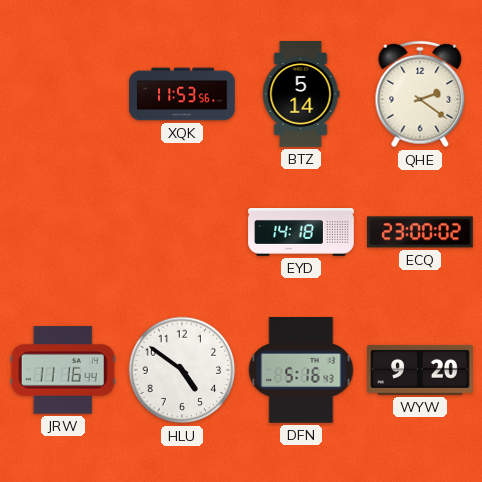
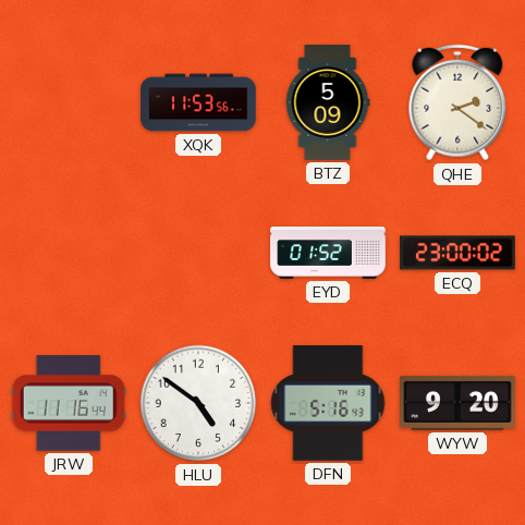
BTZ: 5:14 -> 5:09
EYD: 14:18 -> 01:52
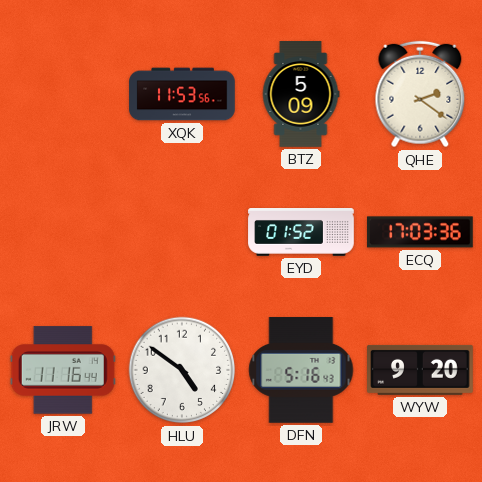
ECQ: 23:00 -> 17:03
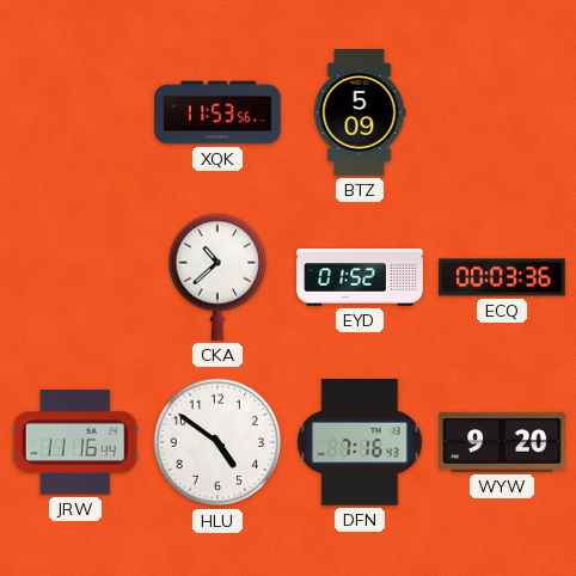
QHE: 2:21 -> none
CKA: none -> 10:38
ECQ: 17:03 -> 00:03
DFN: 5:16 -> 7:16
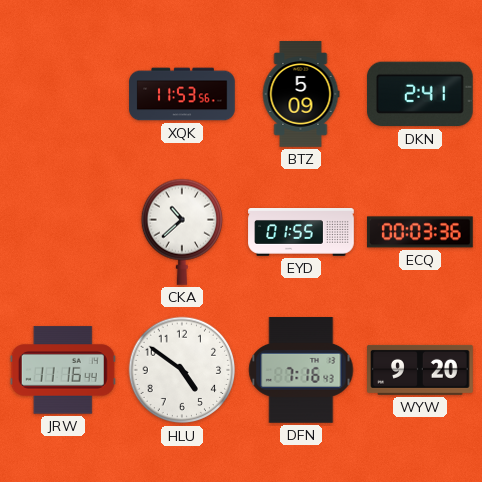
DKN: none -> 2:41
EYD: 01:52 -> 01:55
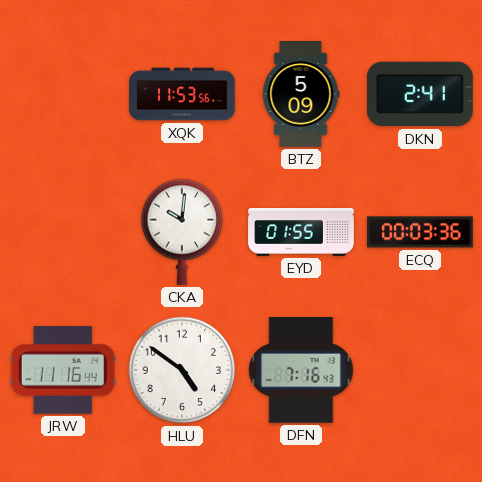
CKA: 10:38 -> 10:01
WYW: 9:20 -> none
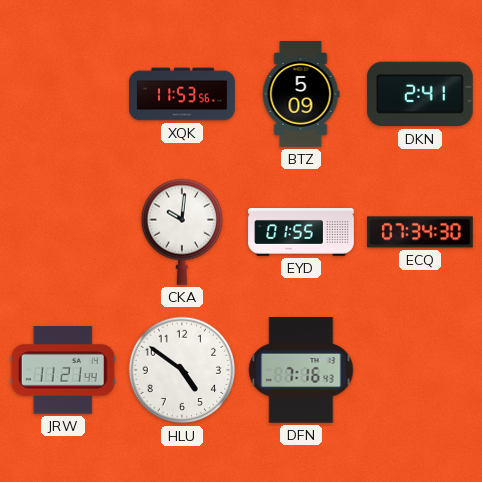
ECQ: 00:03 -> 07:34
JRW: 11:16 -> 11:21
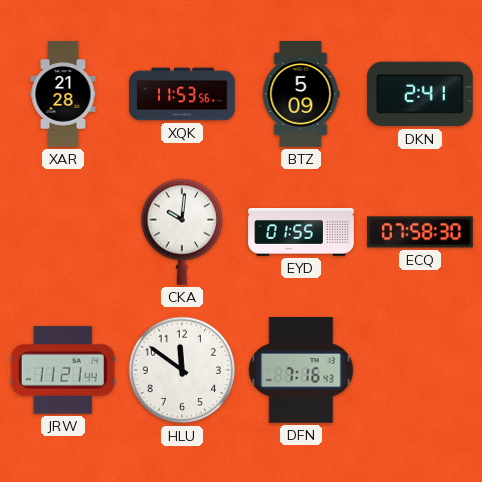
XAR: none -> 21:28
ECQ: 07:34 -> 07:58
HLU: 4:51 -> 11:51
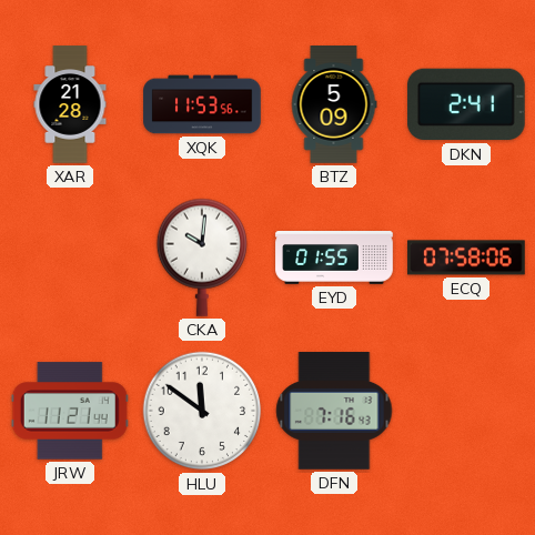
ECQ: 07:58:30 -> 07:58:06
